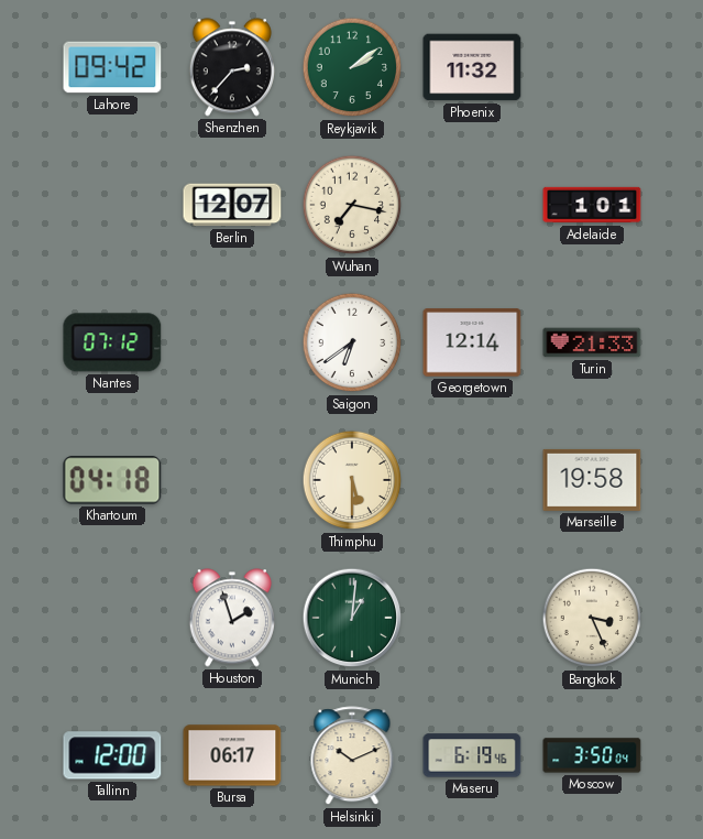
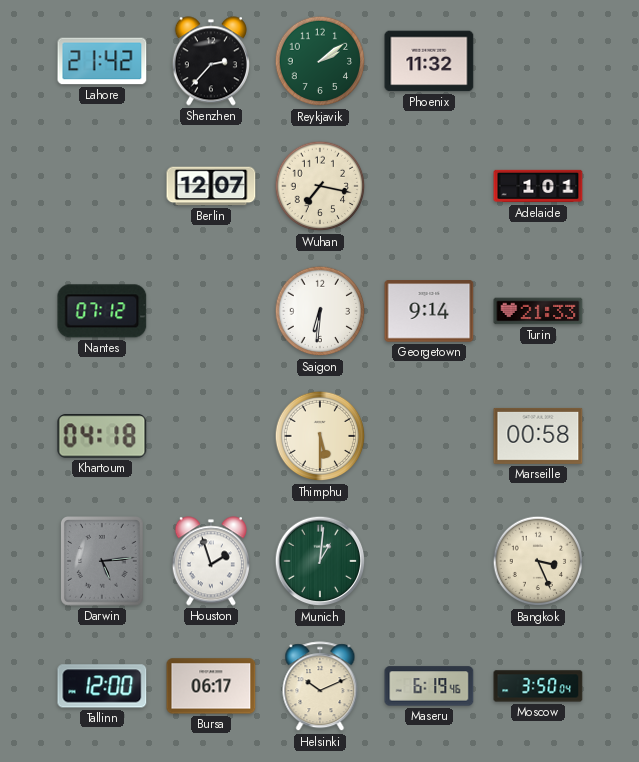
Lahore: 09:42 -> 21:42
Saigon: 6:39 -> 6:31
Georgetown: 12:14 -> 9:14
Marseille: 19:58 -> 00:58
Darwin: none -> 5:14
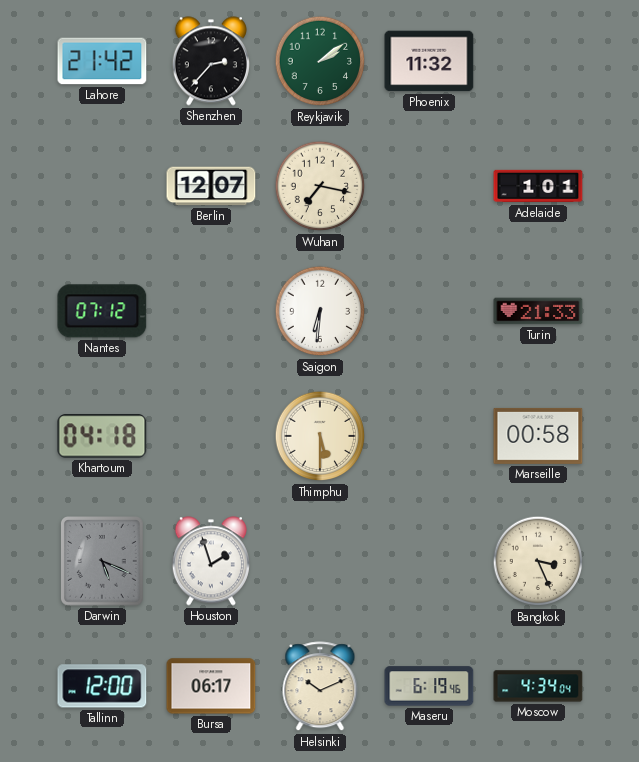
Georgetown: 9:14 -> none
Darwin: 5:14 -> 5:19
Munich: 1:01 -> none
Moscow: 3:50 -> 4:34
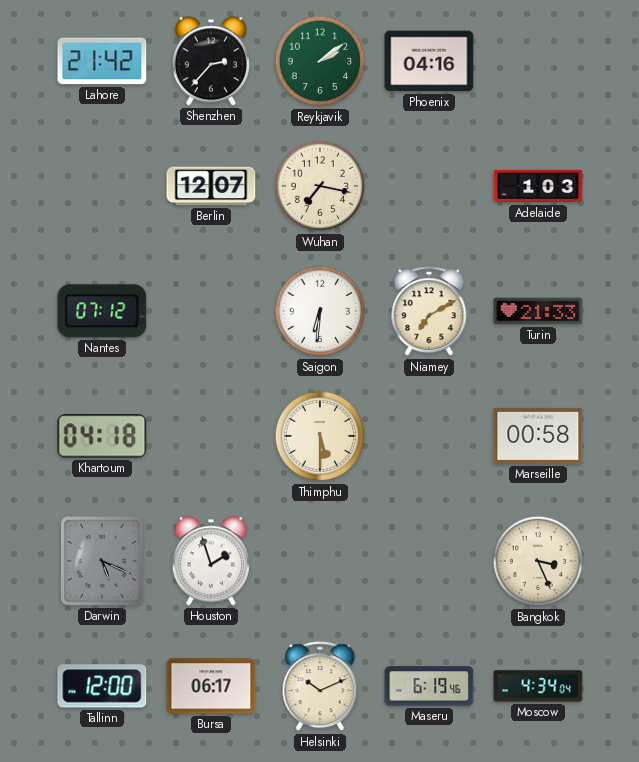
Phoenix: 11:32 -> 04:16
Adelaide: 1:01 -> 1:03
Niamey: none -> 7:10
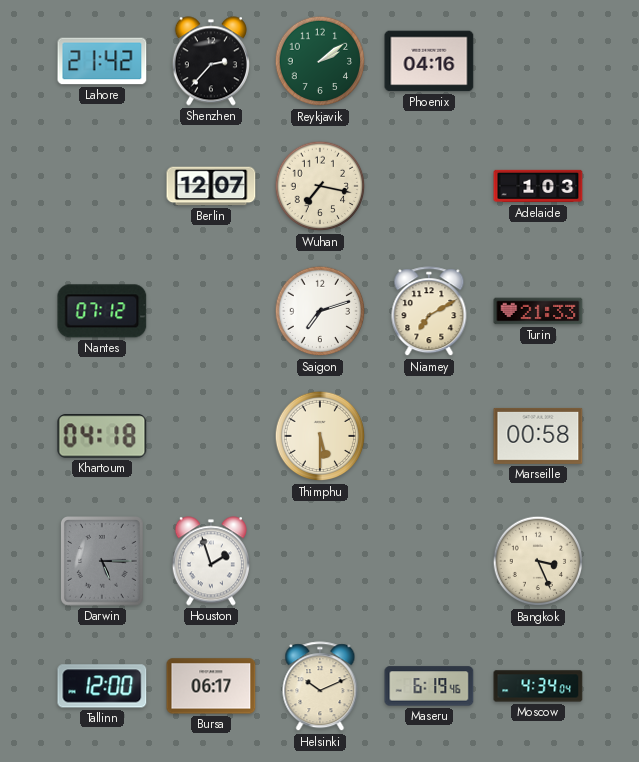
Saigon: 6:31 -> 7:12
Darwin: 5:19 -> 5:15
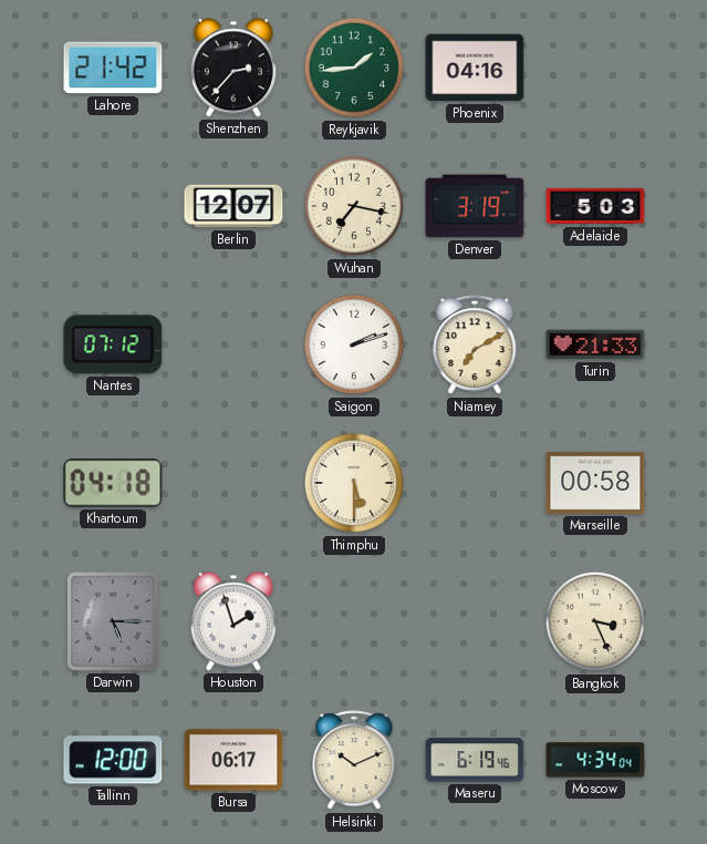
Reykjavik: 2:09 -> 1:44
Denver: none -> 3:19
Adelaide: 1:03 -> 5:03
Saigon: 7:12 -> 2:12
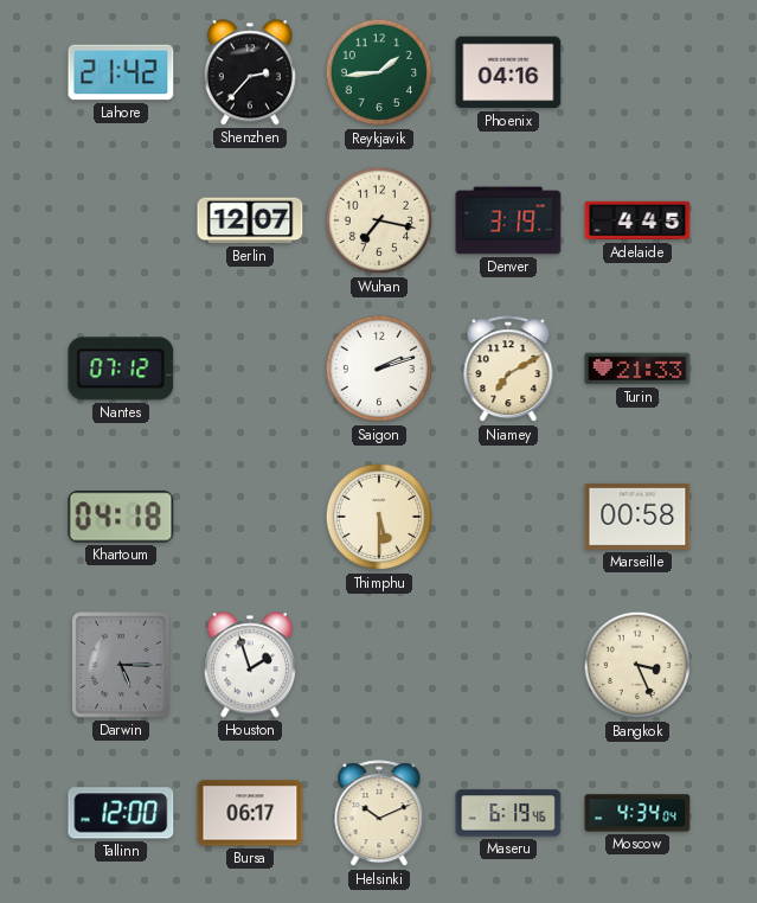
Adelaide: 5:03 -> 4:45
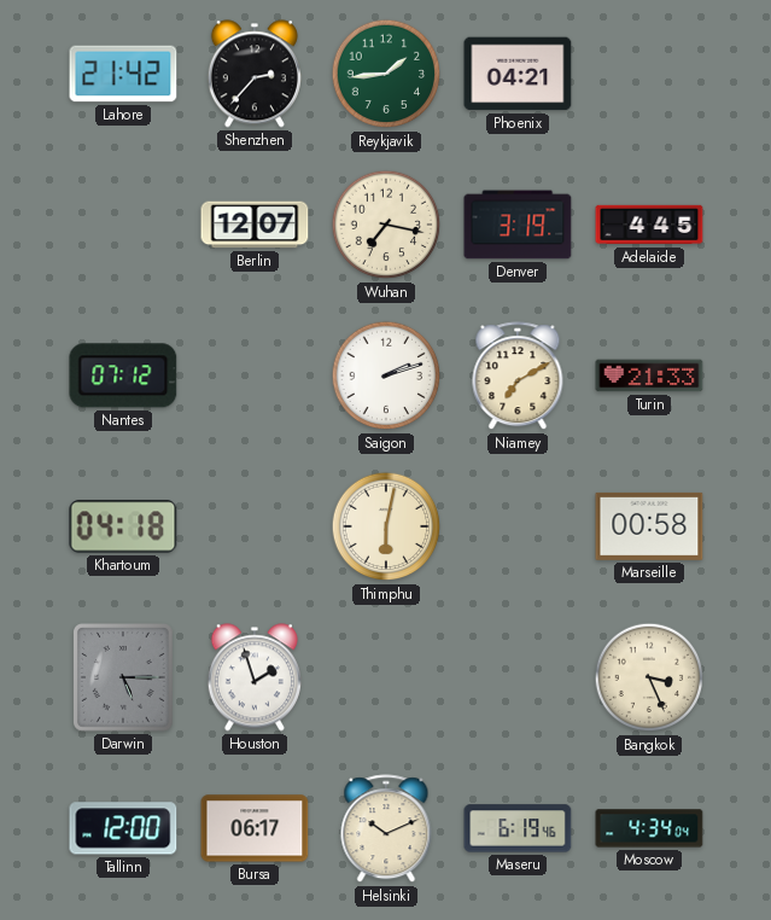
Phoenix: 04:16 -> 04:21
Thimphu: 5:30 -> 6:02
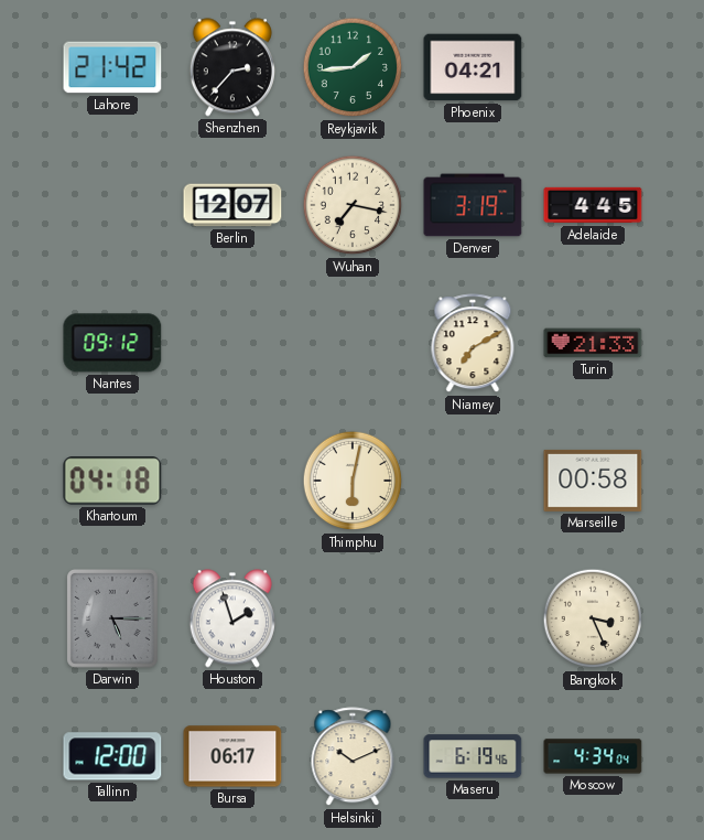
Nantes: 07:12 -> 09:12
Saigon: 2:12 -> none
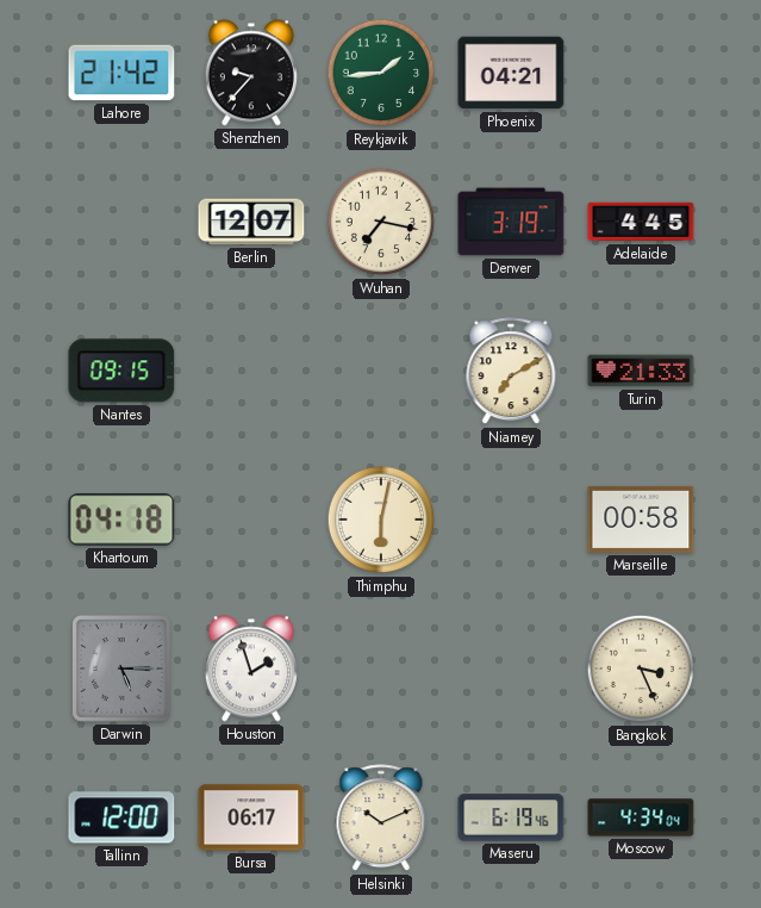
Shenzhen: 2:37 -> 9:37
Nantes: 09:12 -> 09:15
